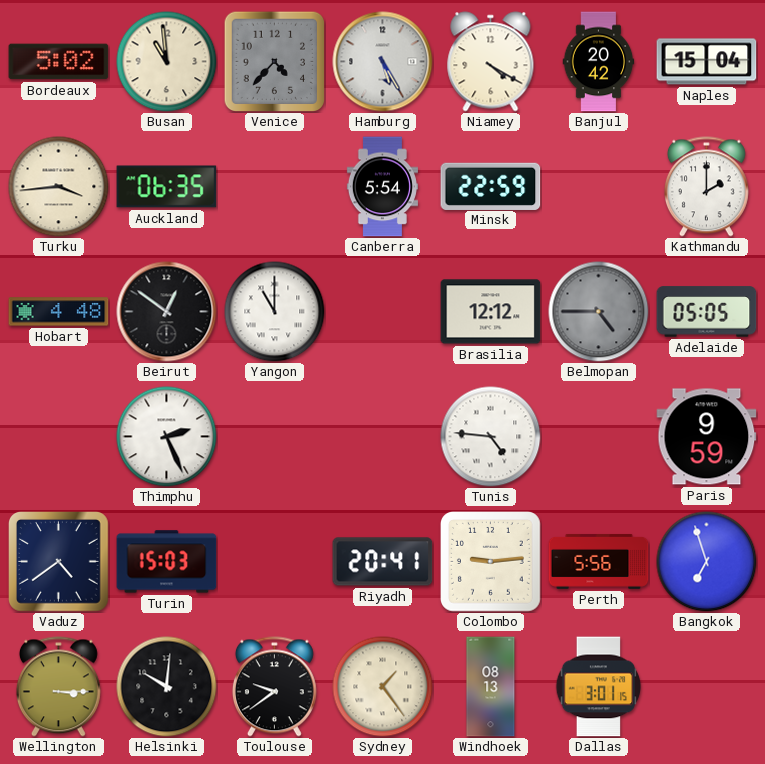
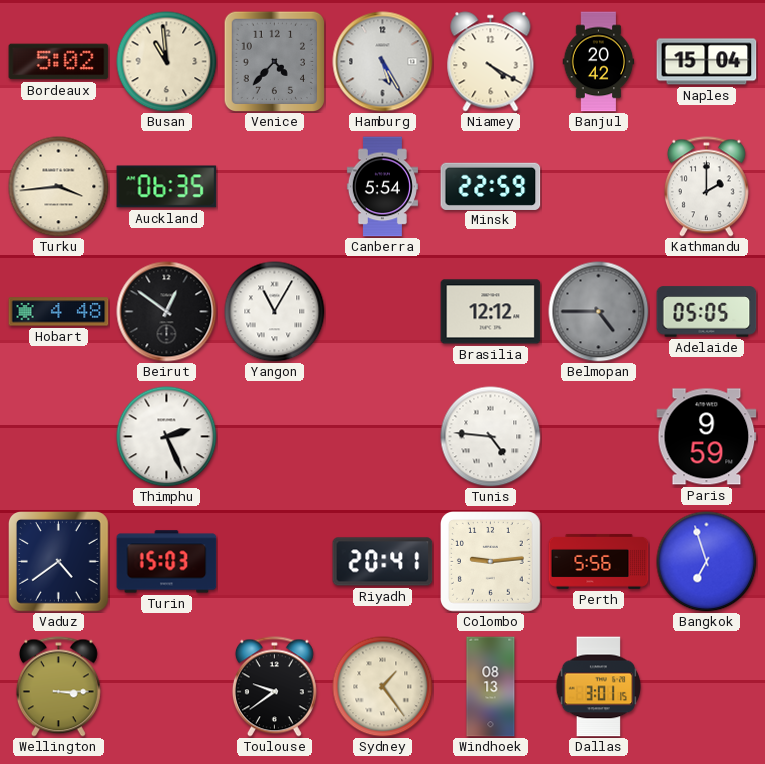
Yangon: 11:00 -> 11:05
Helsinki: 10:01 -> none
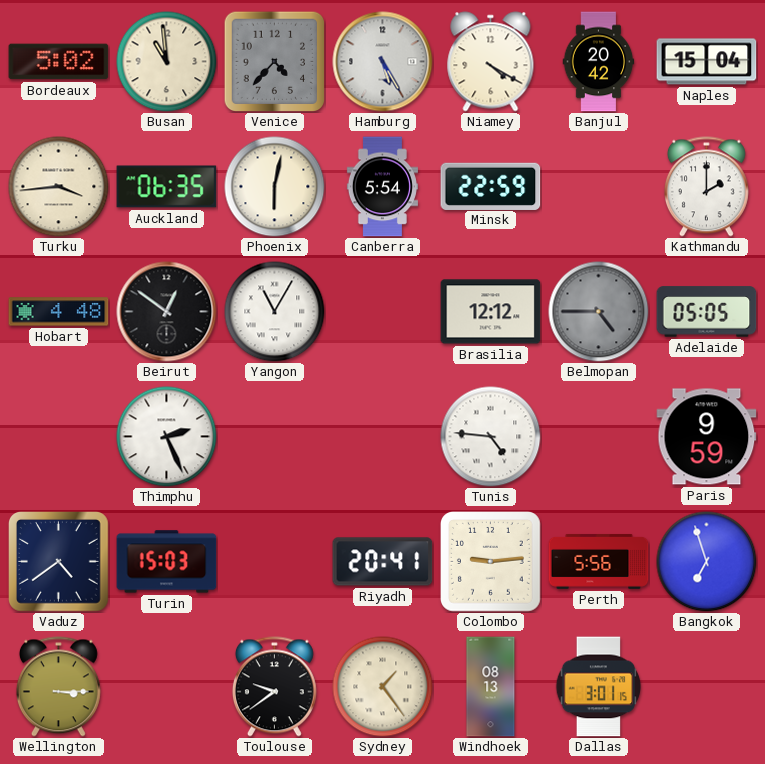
Phoenix: none -> 6:02
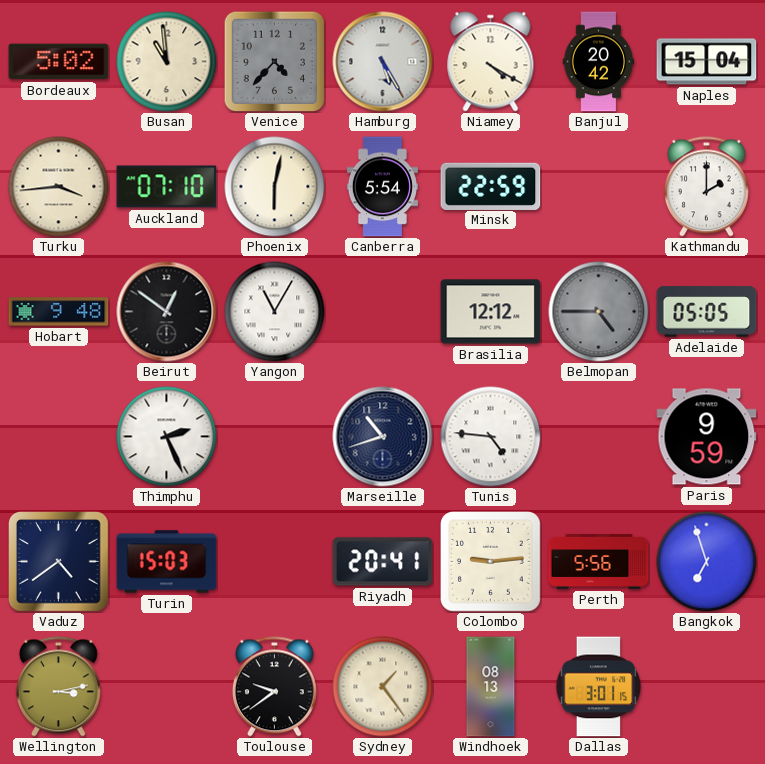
Auckland: 06:35 -> 07:10
Hobart: 4:48 -> 9:48
Marseille: none -> 10:42
Wellington: 3:15 -> 3:13
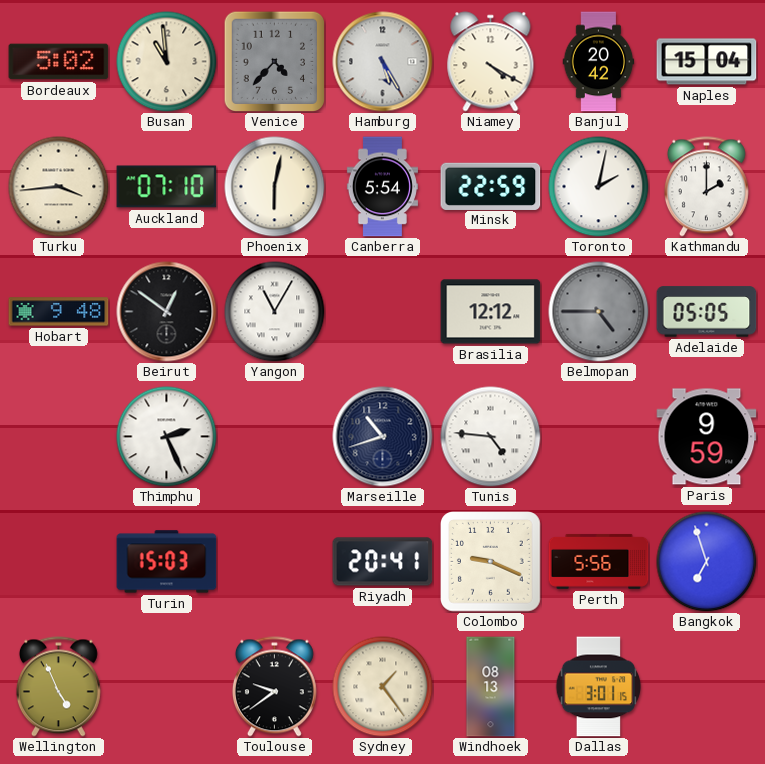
Toronto: none -> 2:02
Vaduz: 4:39 -> none
Colombo: 9:14 -> 9:19
Wellington: 3:13 -> 4:56
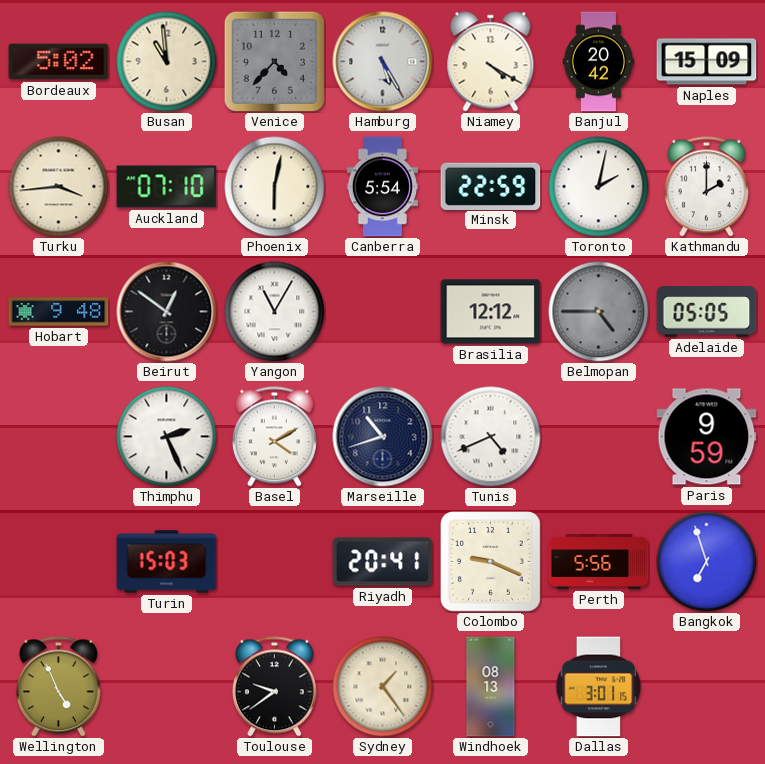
Naples: 15:04 -> 15:09
Basel: none -> 4:10
Tunis: 4:46 -> 4:41
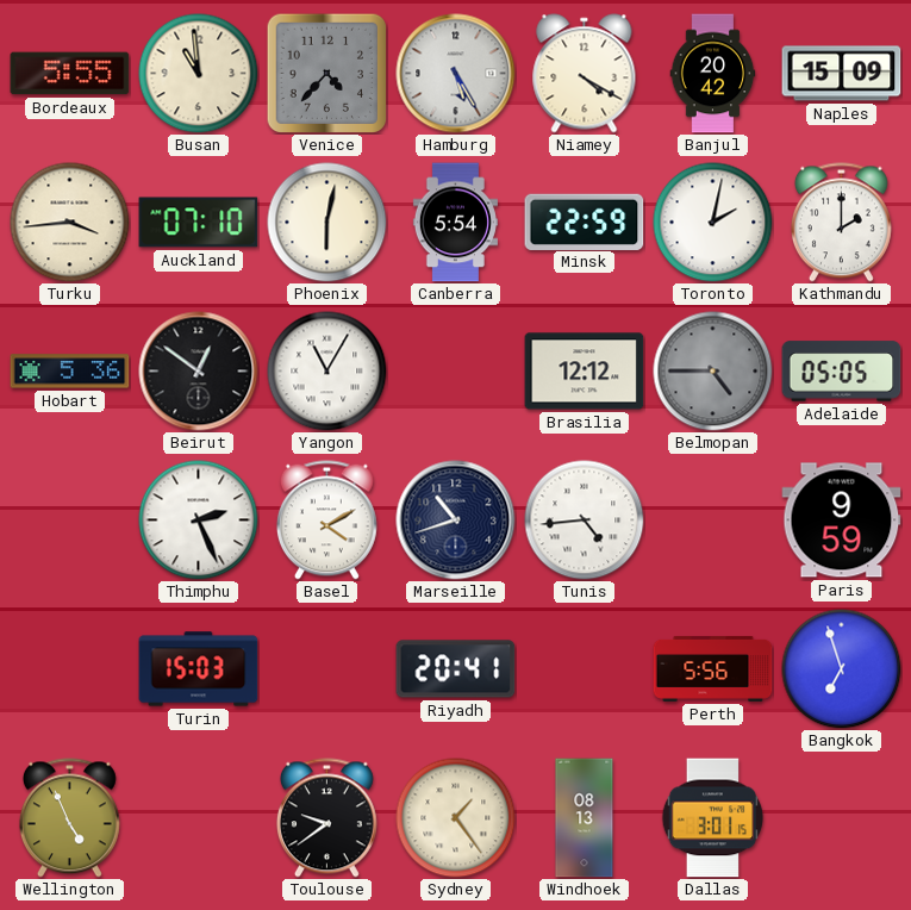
Bordeaux: 5:02 -> 5:55
Hobart: 9:48 -> 5:36
Tunis: 4:41 -> 4:44
Colombo: 9:19 -> none
